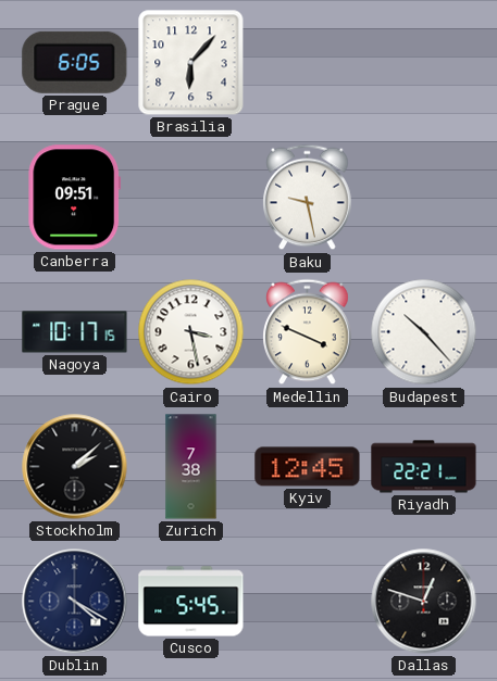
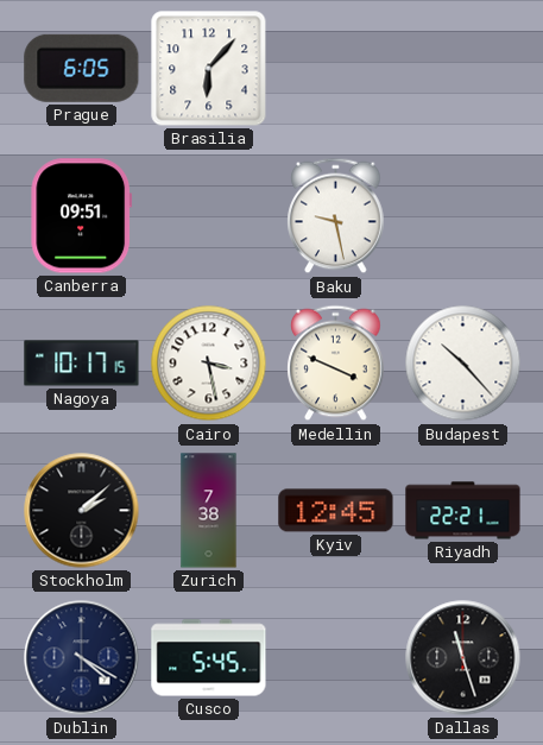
Dallas: 12:48 -> 11:27
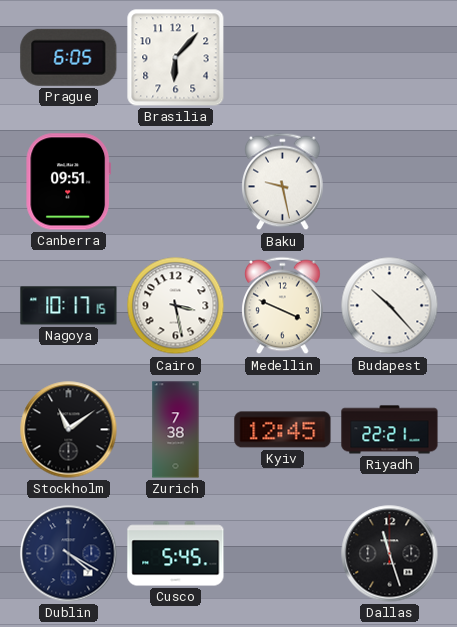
Stockholm: 2:08 -> 11:09
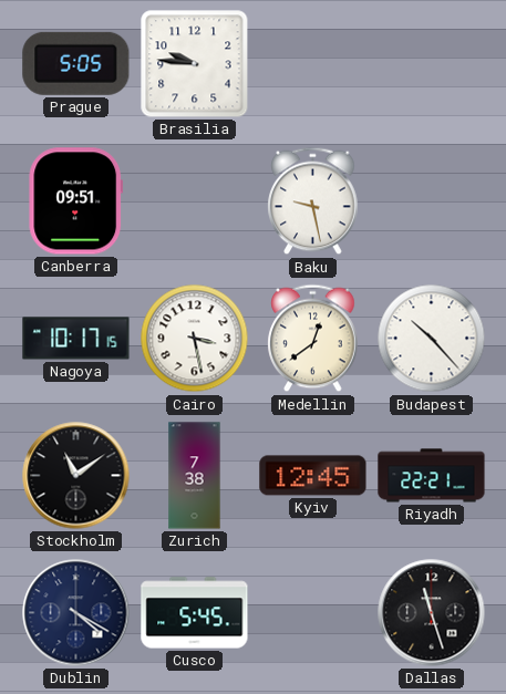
Prague: 6:05 -> 5:05
Brasilia: 6:07 -> 9:46
Medellin: 3:49 -> 12:39
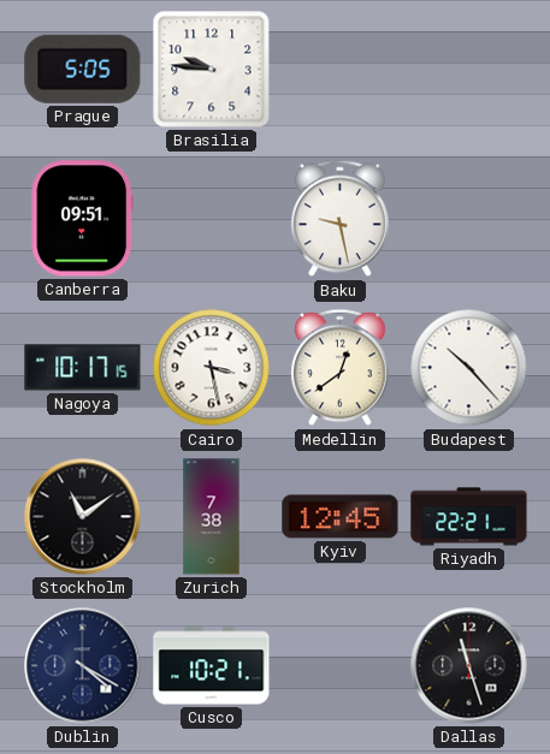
Cusco: 5:45 -> 10:21
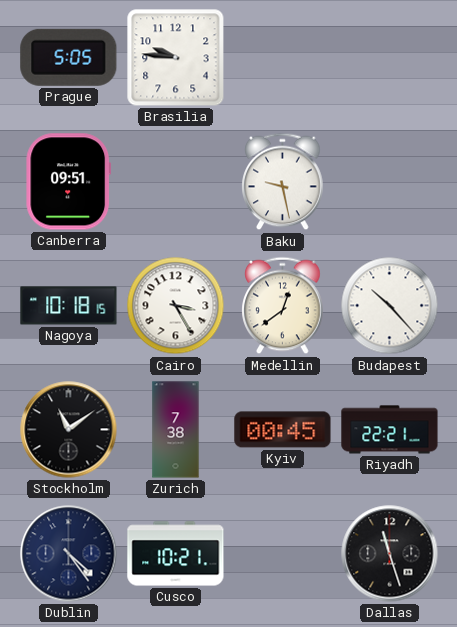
Nagoya: 10:17 -> 10:18
Cairo: 3:28 -> 3:25
Kyiv: 12:45 -> 00:45
Dublin: 4:20 -> 4:24
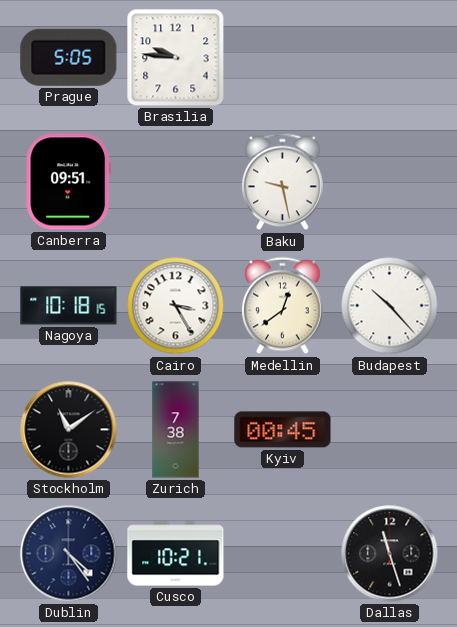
Riyadh: 22:21 -> none
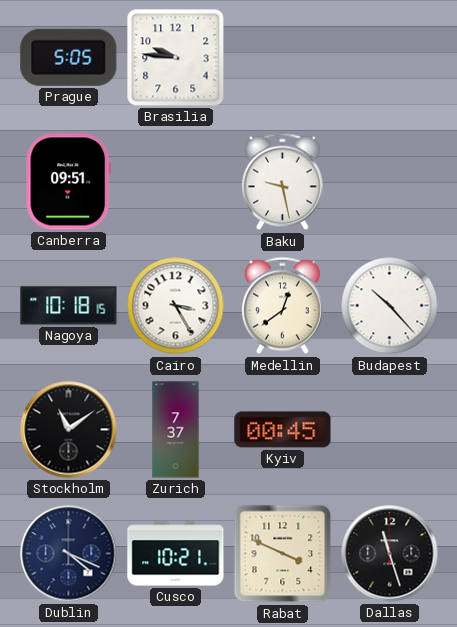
Zurich: 7:38 -> 7:37
Dublin: 4:24 -> 4:19
Rabat: none -> 3:49
